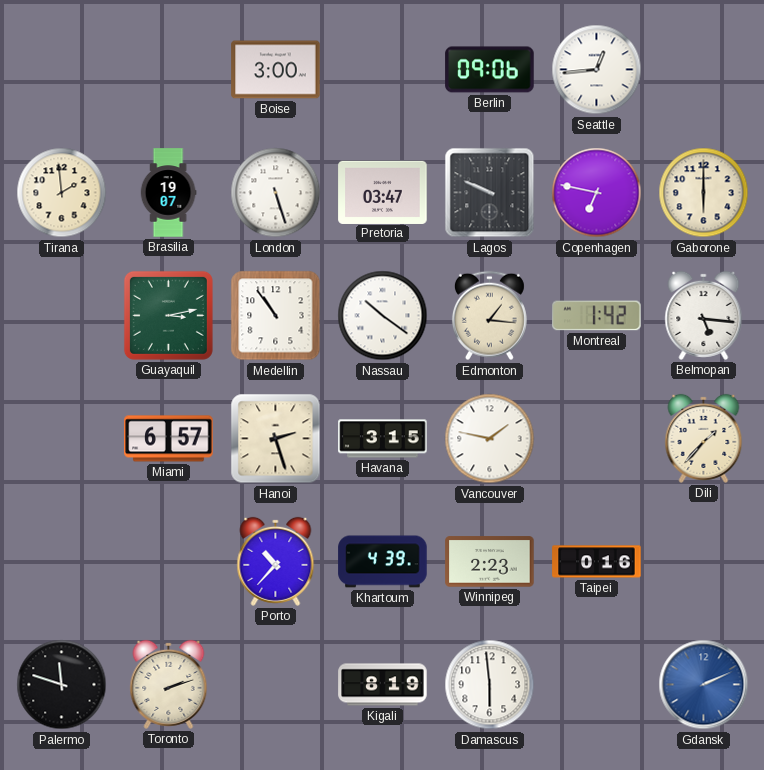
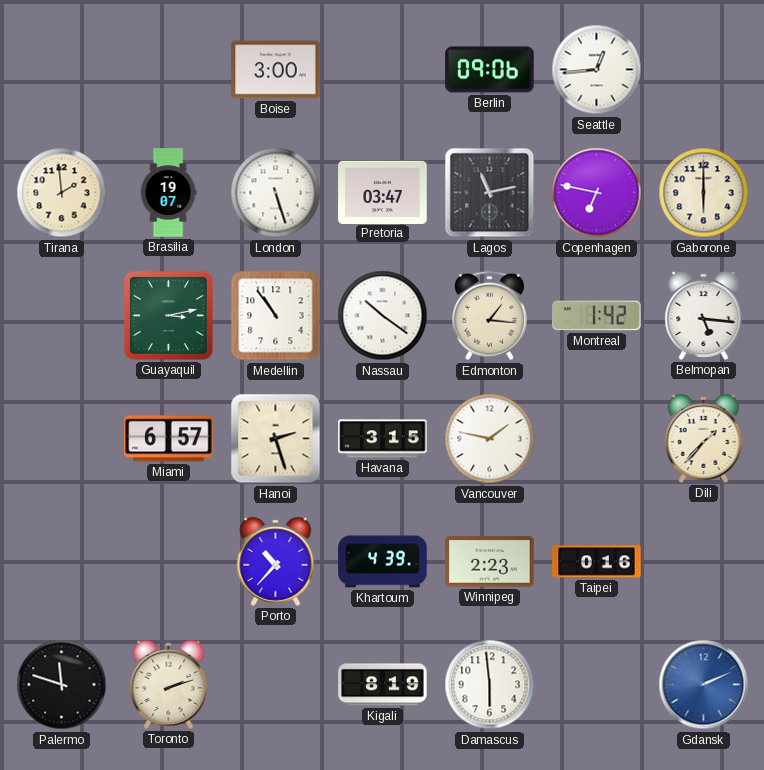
Lagos: 9:49 -> 11:13
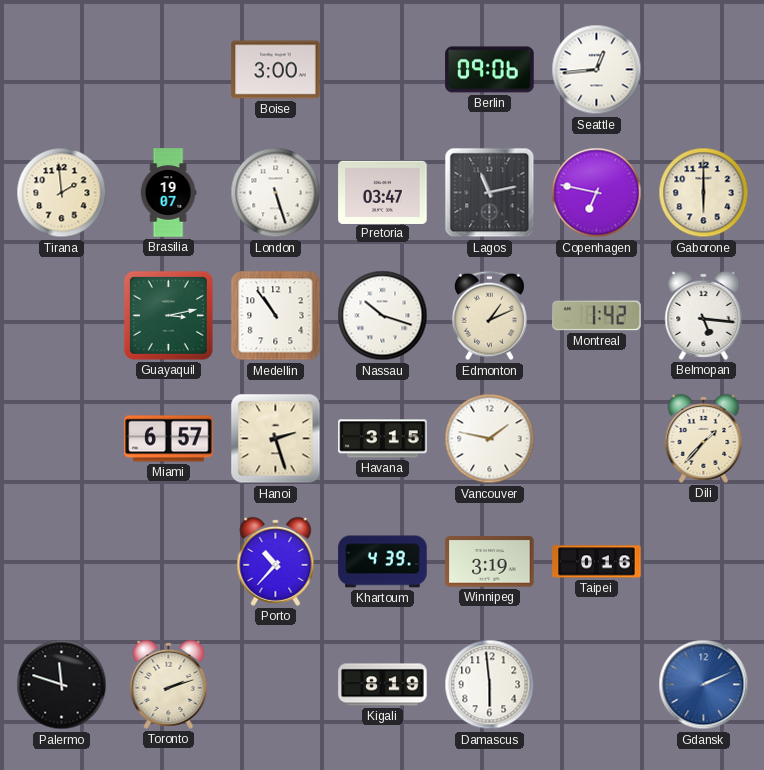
Nassau: 10:21 -> 10:18
Edmonton: 1:16 -> 1:11
Winnipeg: 2:23 -> 3:19
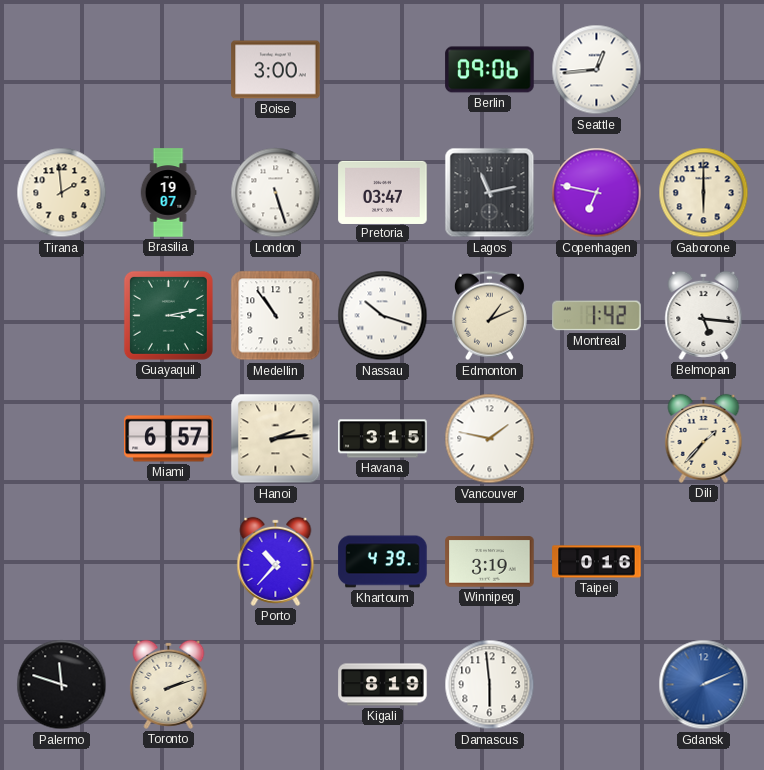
Hanoi: 2:27 -> 2:14
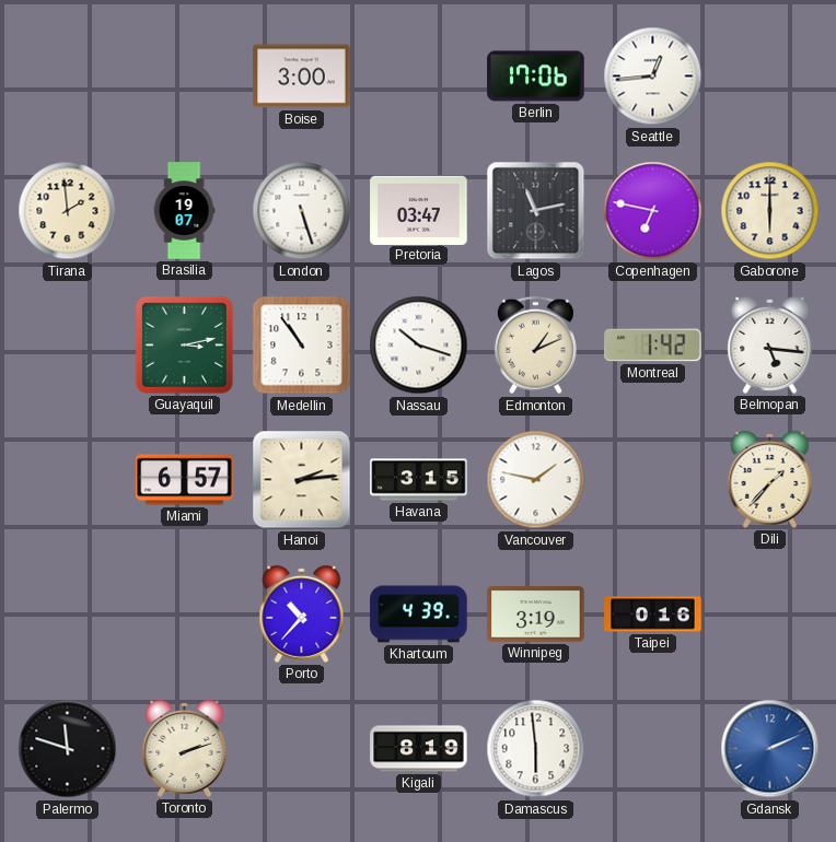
Berlin: 09:06 -> 17:06
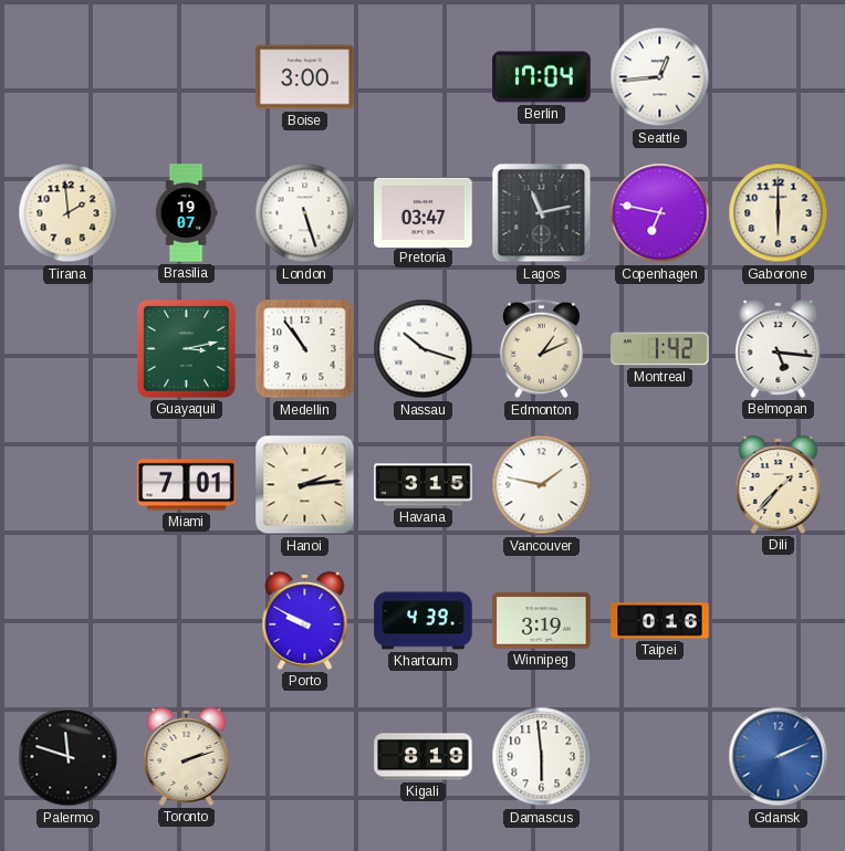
Berlin: 17:06 -> 17:04
Miami: 6:57 -> 7:01
Porto: 10:37 -> 9:50
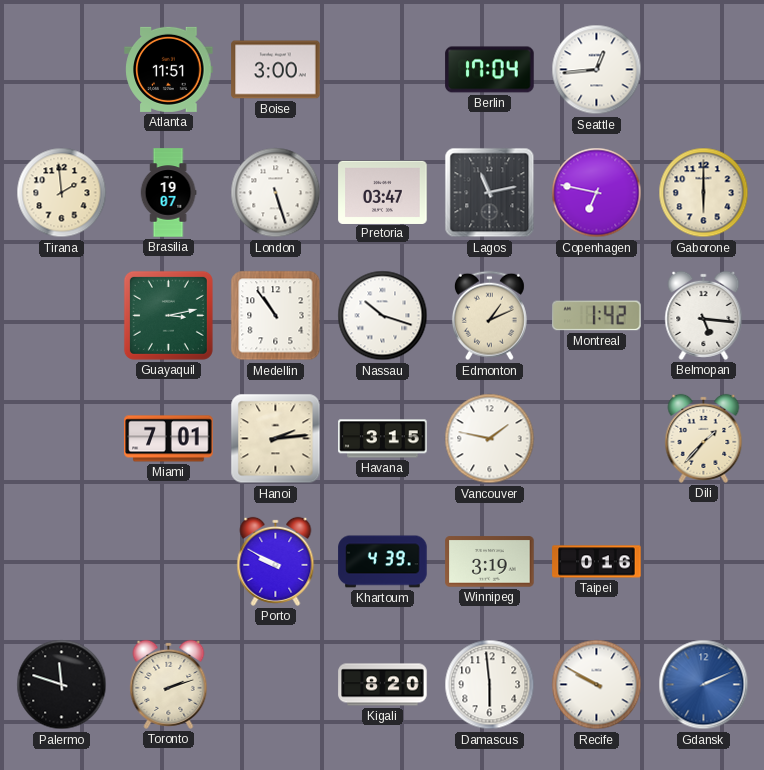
Atlanta: none -> 11:51
Kigali: 8:19 -> 8:20
Recife: none -> 9:50
